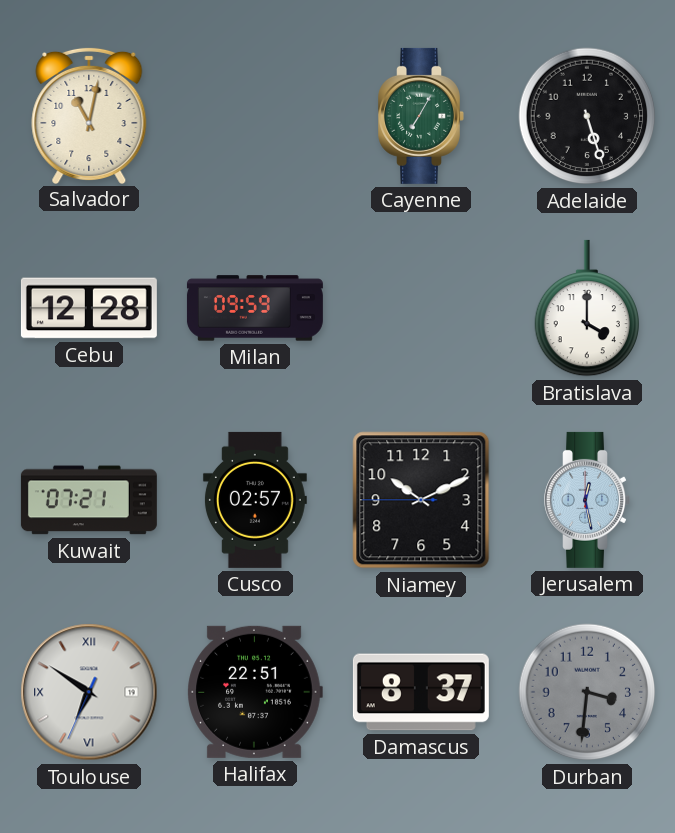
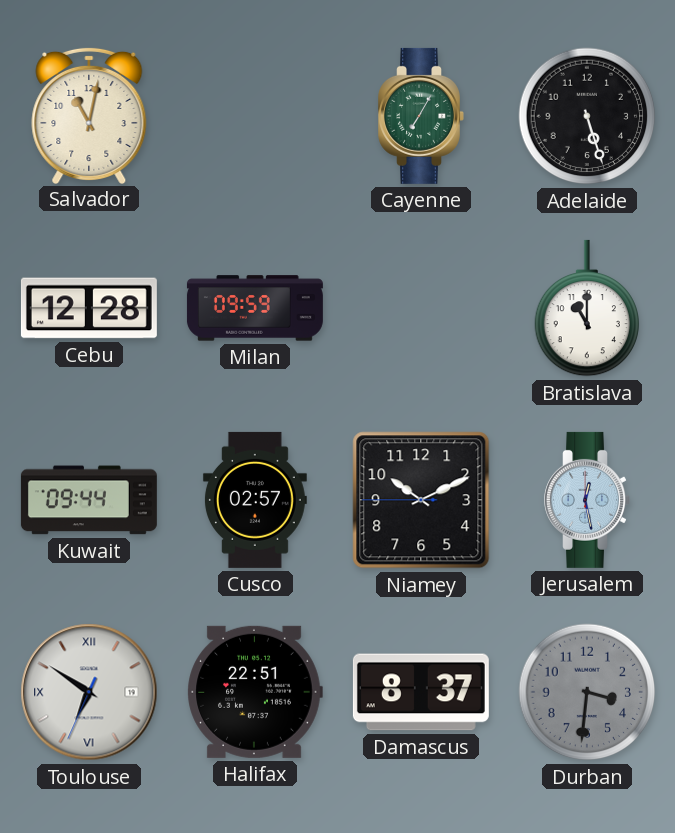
Bratislava: 4:00 -> 11:00
Kuwait: 07:21 -> 09:44
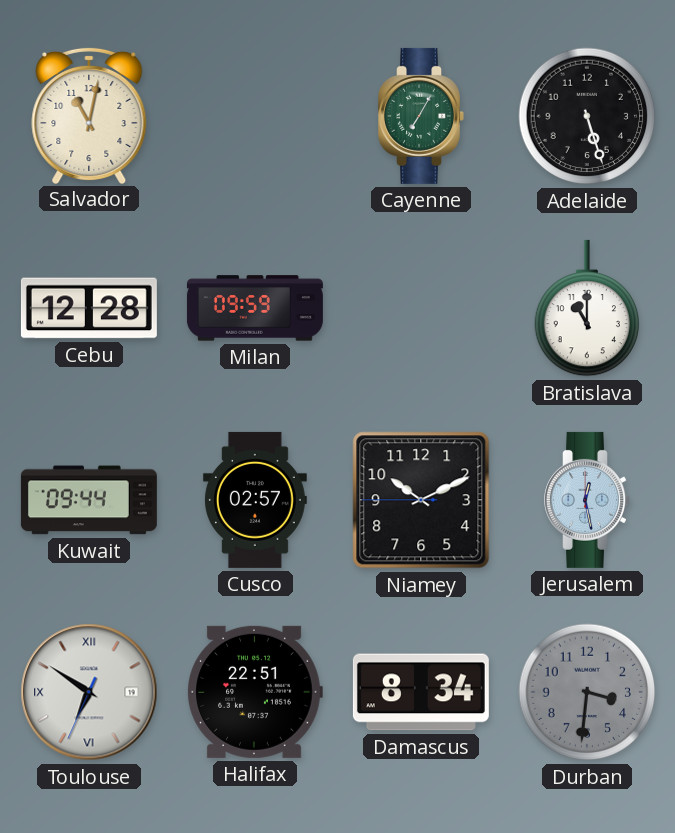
Damascus: 8:37 -> 8:34
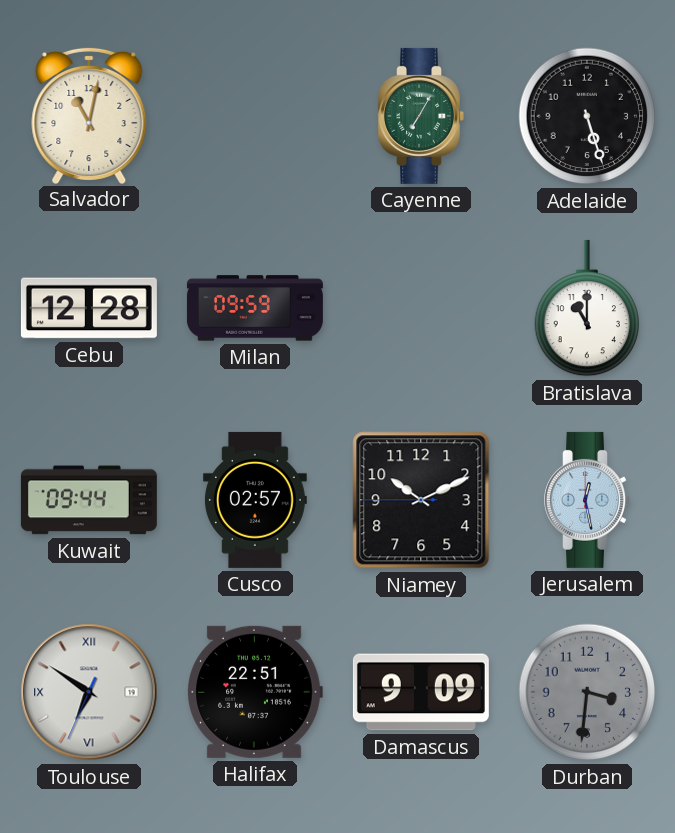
Damascus: 8:34 -> 9:09
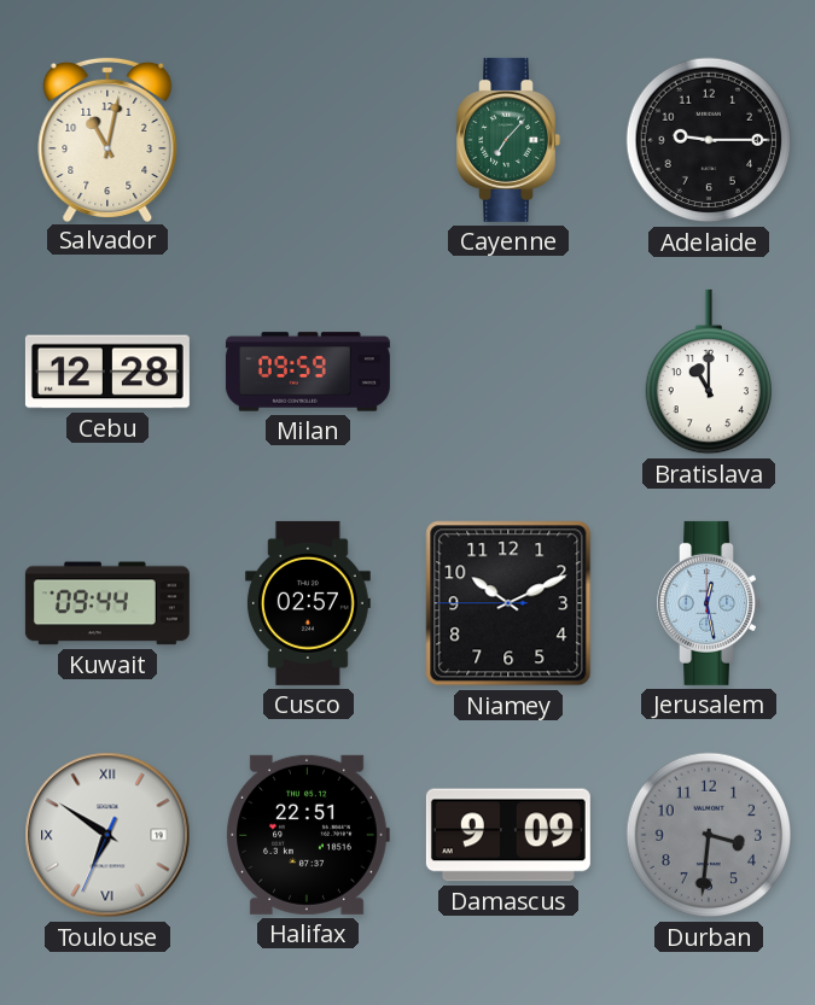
Cayenne: 7:05 -> 7:07
Adelaide: 5:27 -> 9:15
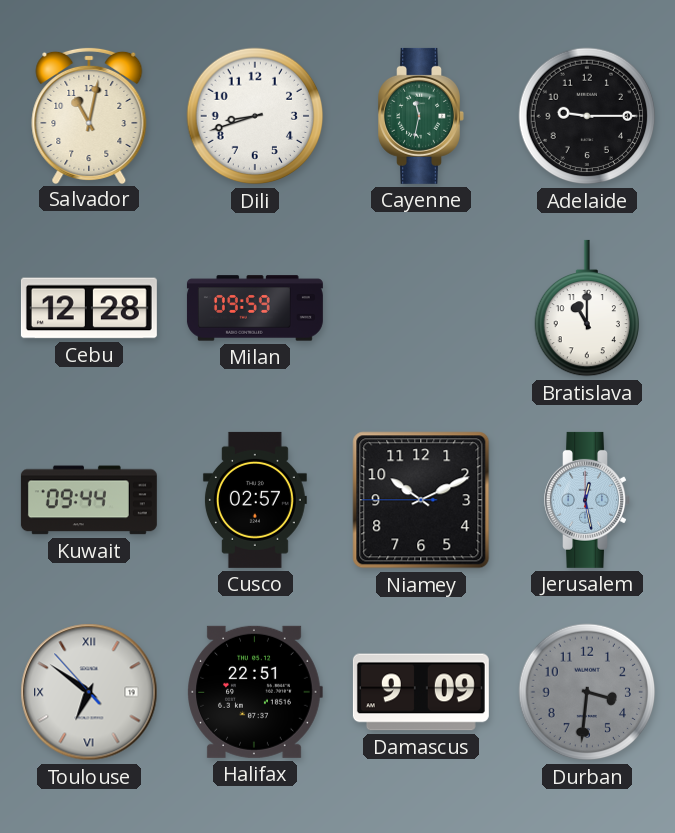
Dili: none -> 8:42
Cayenne: 7:07 -> 11:32
Toulouse: 6:50:34 -> 6:50:53
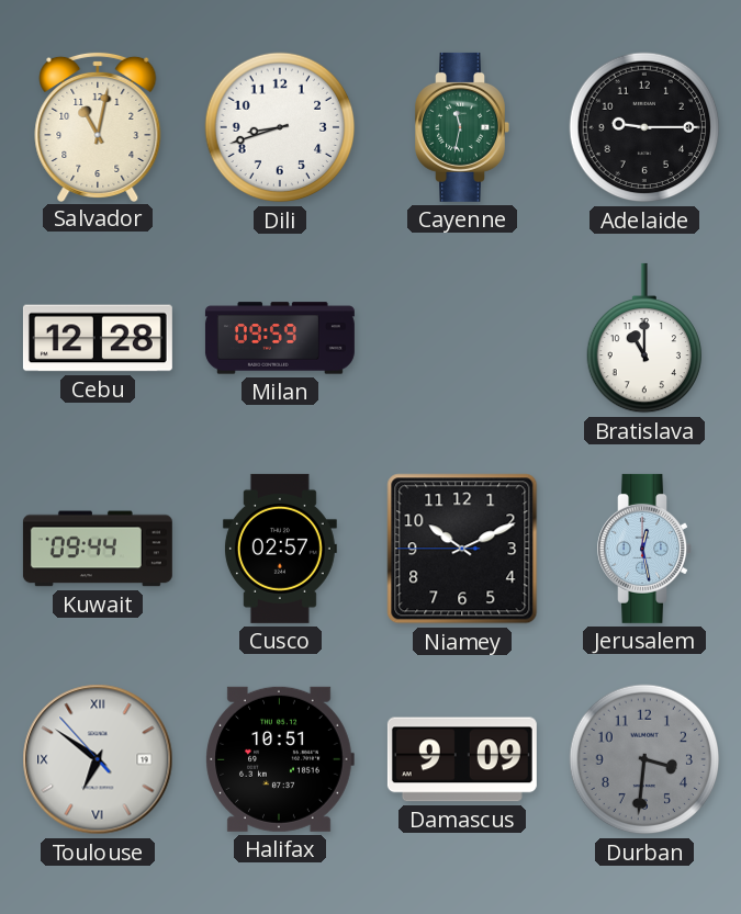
Halifax: 22:51 -> 10:51
